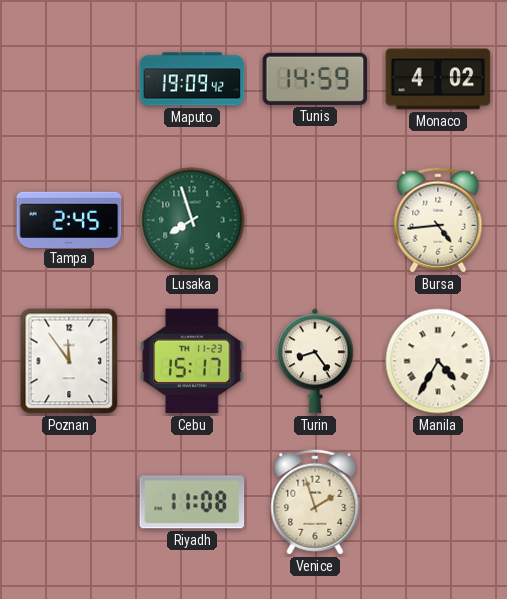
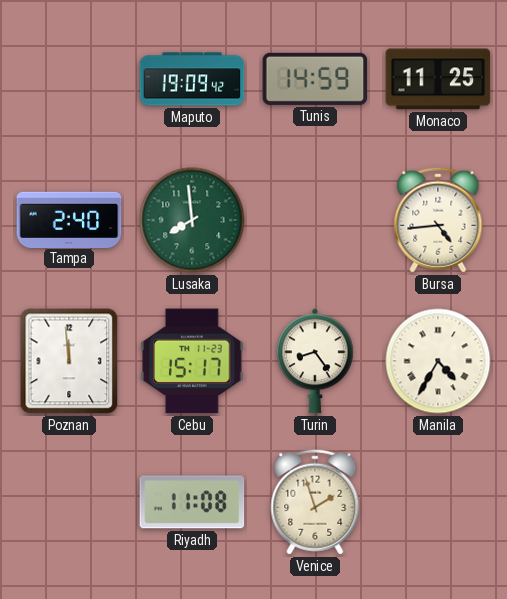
Monaco: 4:02 -> 11:25
Tampa: 2:45 -> 2:40
Lusaka: 7:57 -> 7:59
Poznan: 11:54 -> 11:59
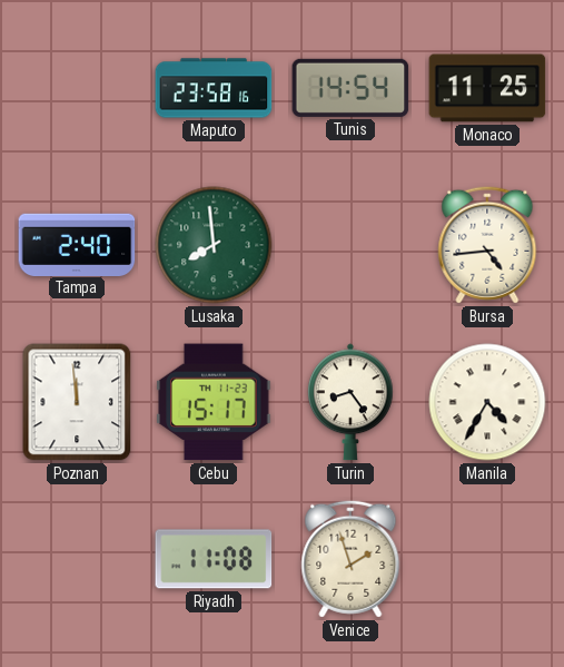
Maputo: 19:09 -> 23:58
Tunis: 14:59 -> 14:54
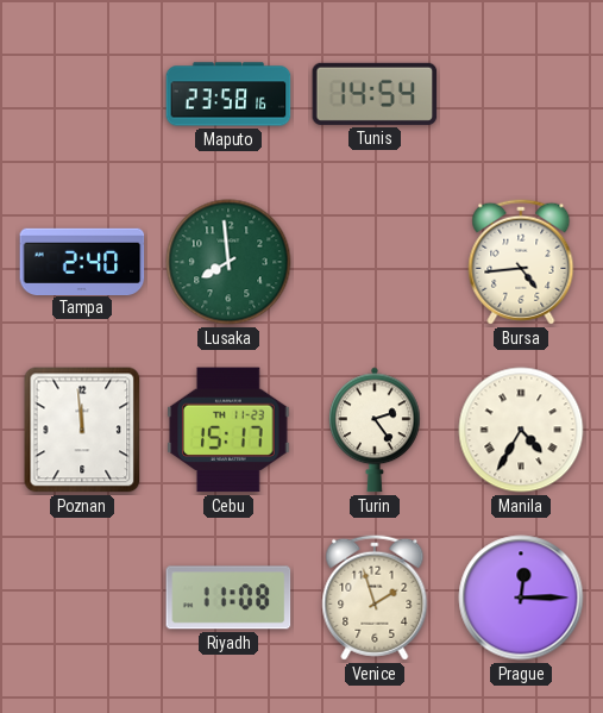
Monaco: 11:25 -> none
Turin: 8:24 -> 2:24
Prague: none -> 12:15
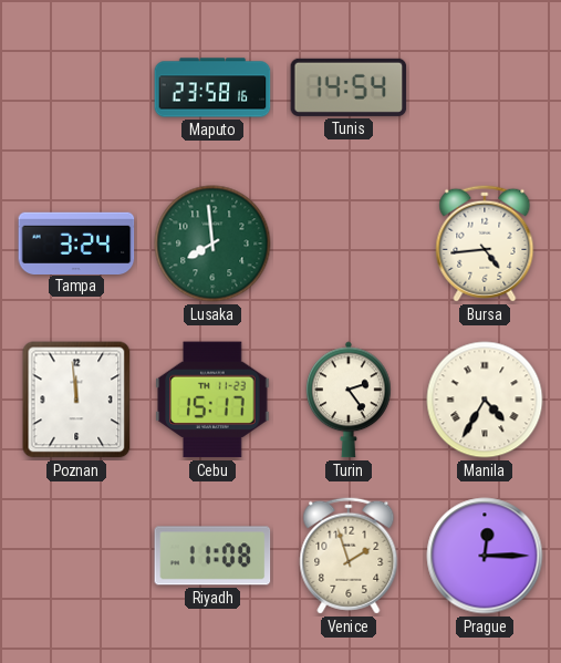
Tampa: 2:40 -> 3:24
